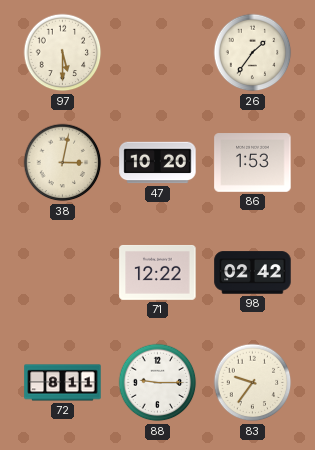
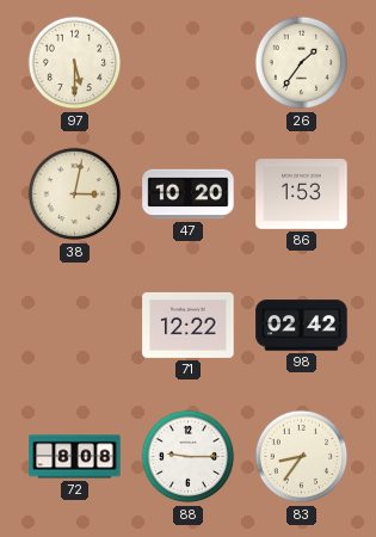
72: 8:11 -> 8:08
83: 9:36 -> 8:36
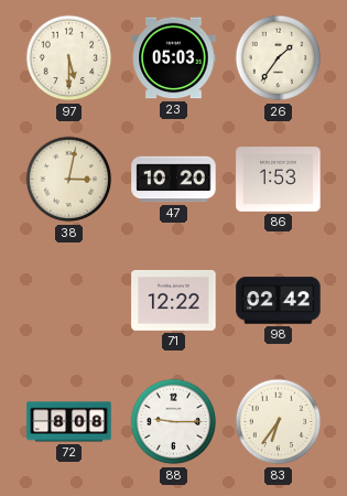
23: none -> 05:03
83: 8:36 -> 6:36
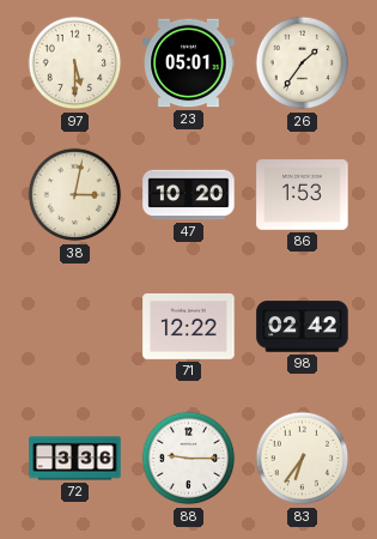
23: 05:03 -> 05:01
72: 8:08 -> 3:36
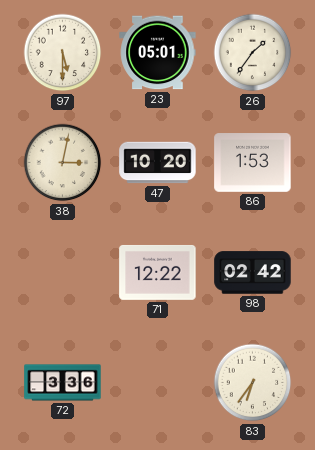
88: 9:15 -> none
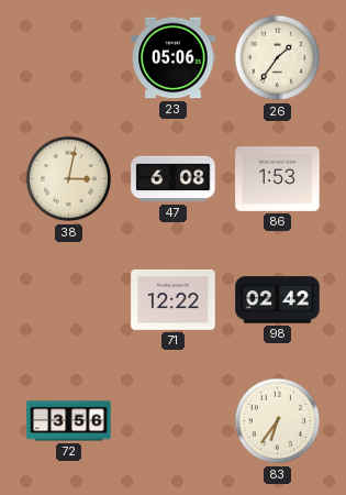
97: 5:30 -> none
23: 05:01 -> 05:06
47: 10:20 -> 6:08
72: 3:36 -> 3:56
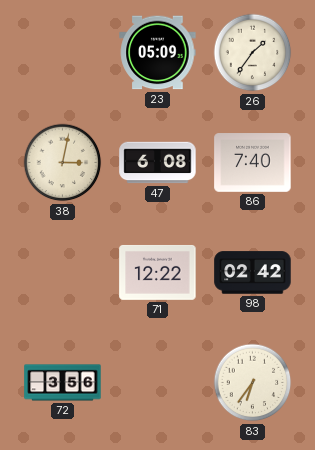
23: 05:06 -> 05:09
86: 1:53 -> 7:40
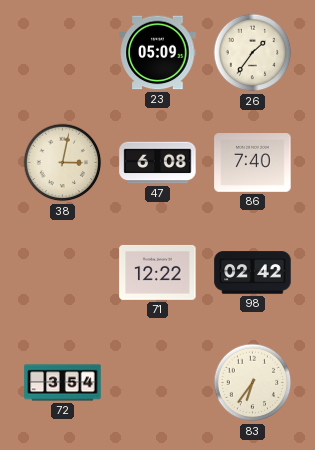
72: 3:56 -> 3:54
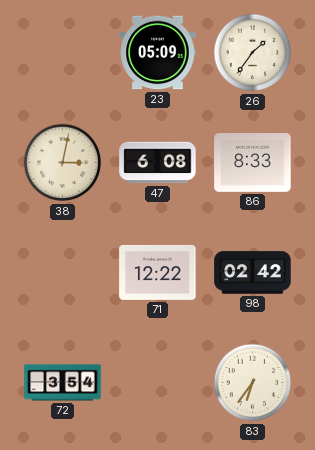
86: 7:40 -> 8:33
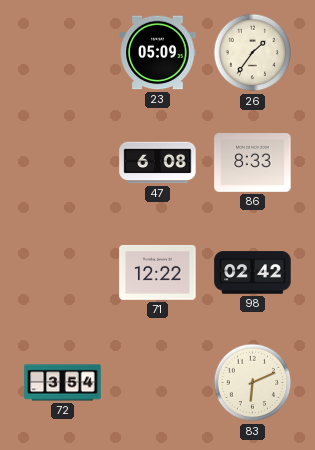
38: 3:02 -> none
83: 6:36 -> 6:11
